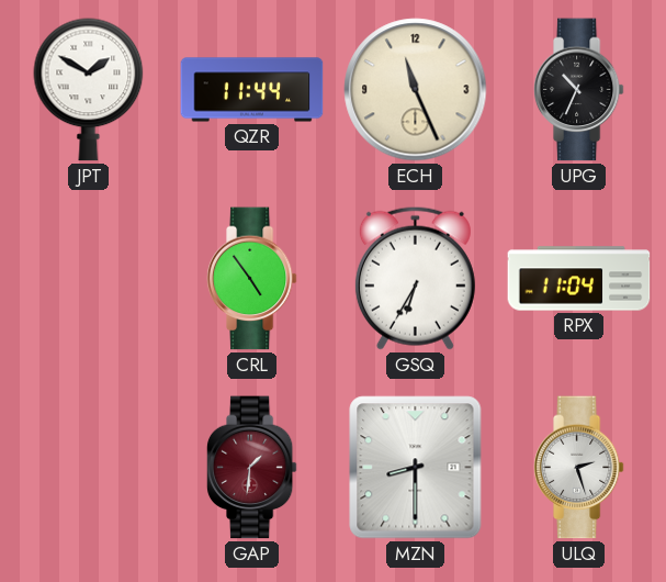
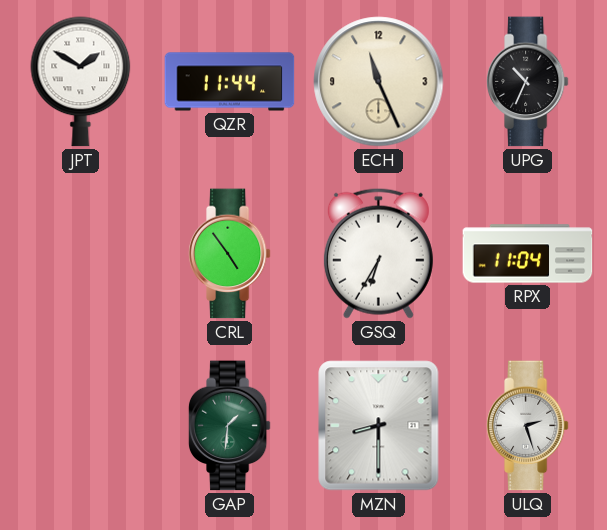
GAP dial: burgundy -> green
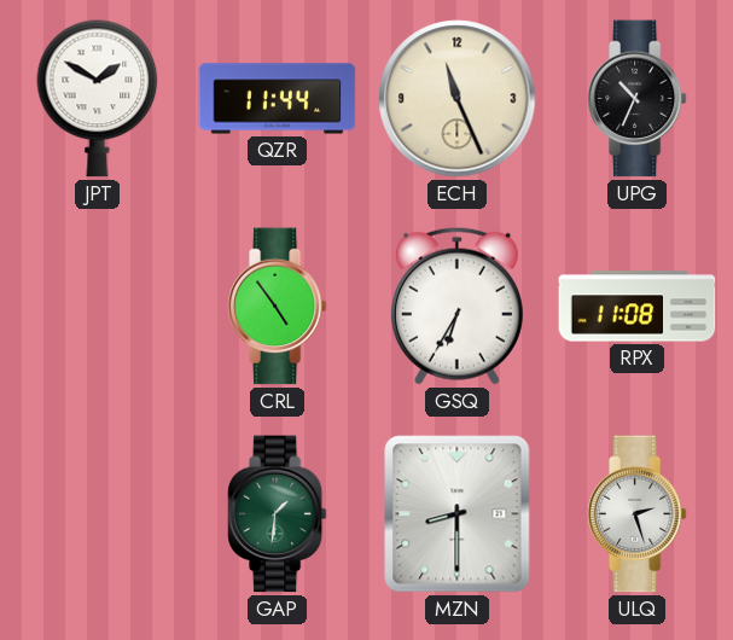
RPX: 11:04 -> 11:08
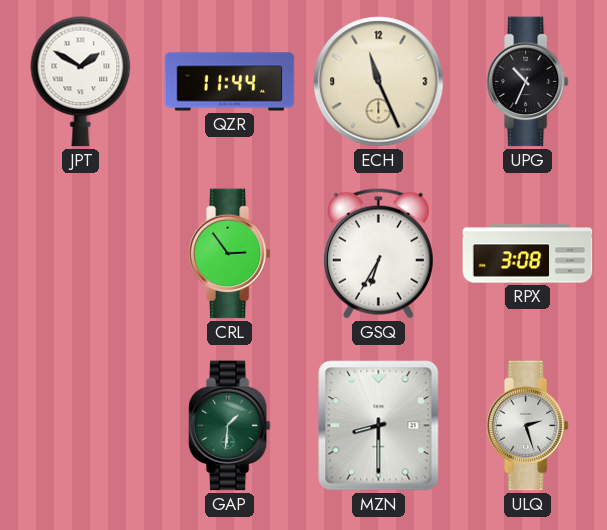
CRL: 4:54 -> 2:54
RPX: 11:08 -> 3:08
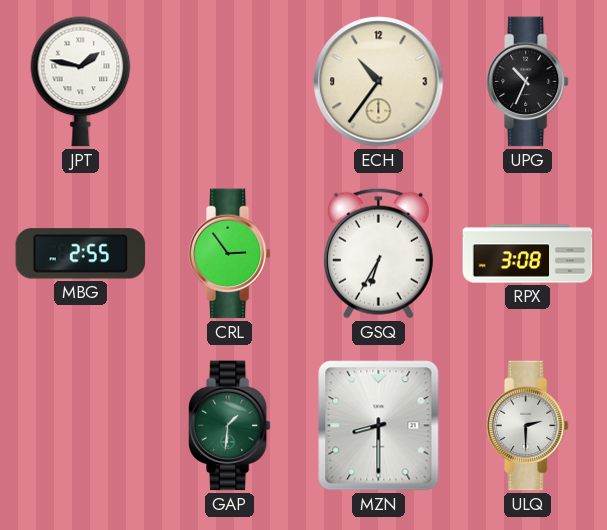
JPT: 1:50 -> 1:47
QZR: 11:44 -> none
ECH: 11:26 -> 10:36
MBG: none -> 2:55
ULQ: 2:27 -> 2:30
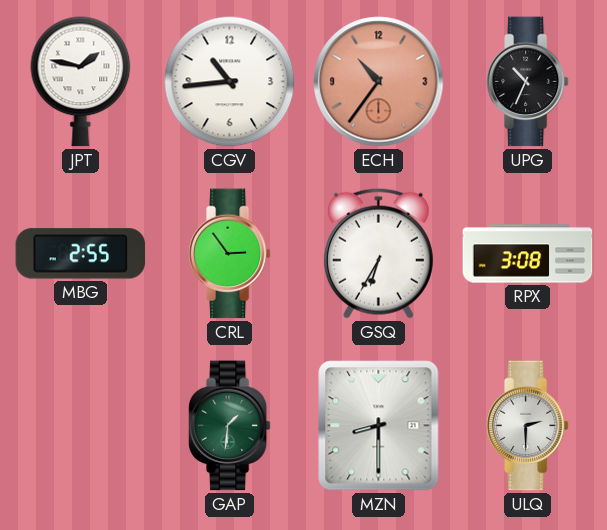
CGV: none -> 10:44
ECH dial: cream -> salmon
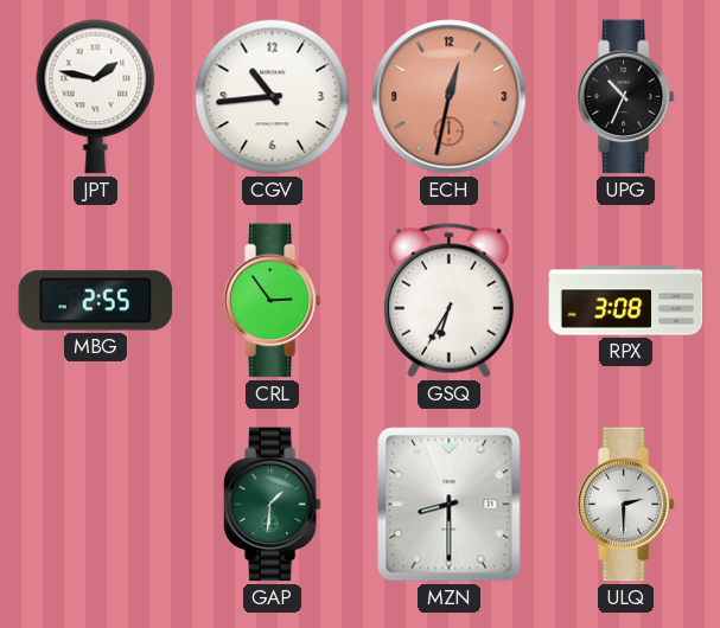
ECH: 10:36 -> 12:32
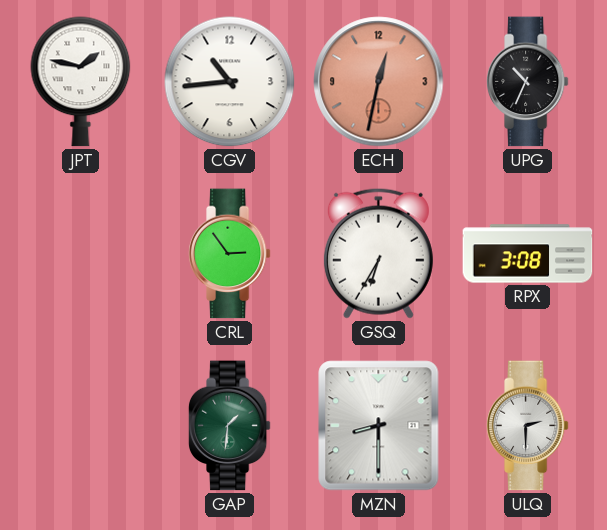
MBG: 2:55 -> none
